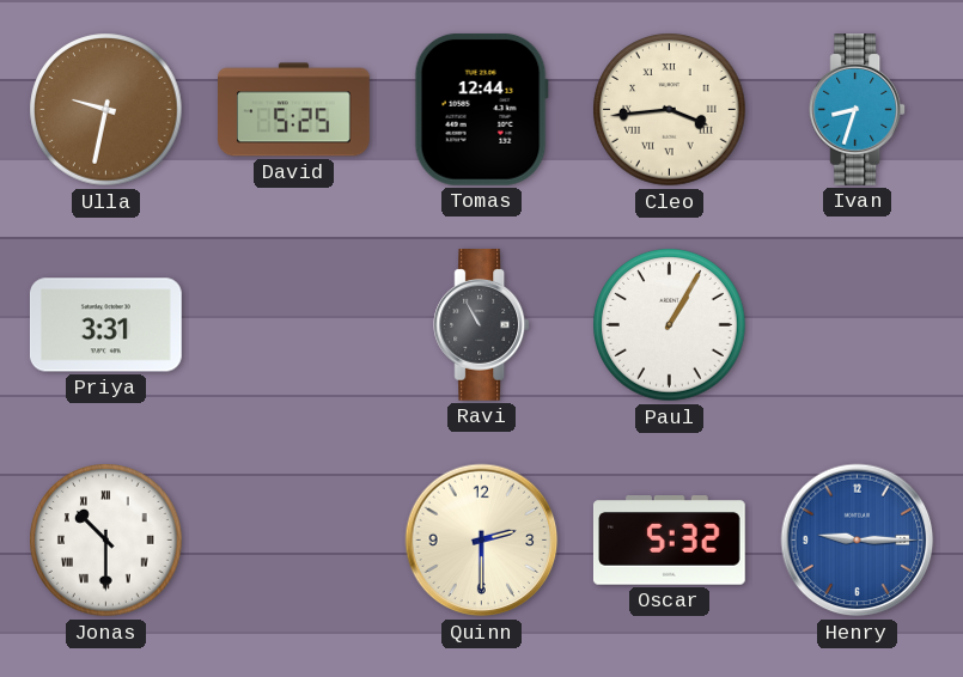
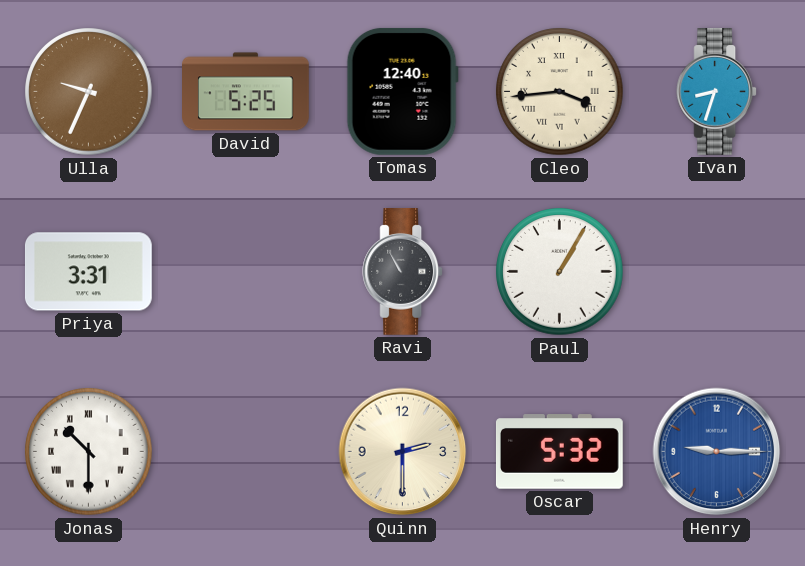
Ulla: 9:32 -> 9:34
Tomas: 12:44 -> 12:40
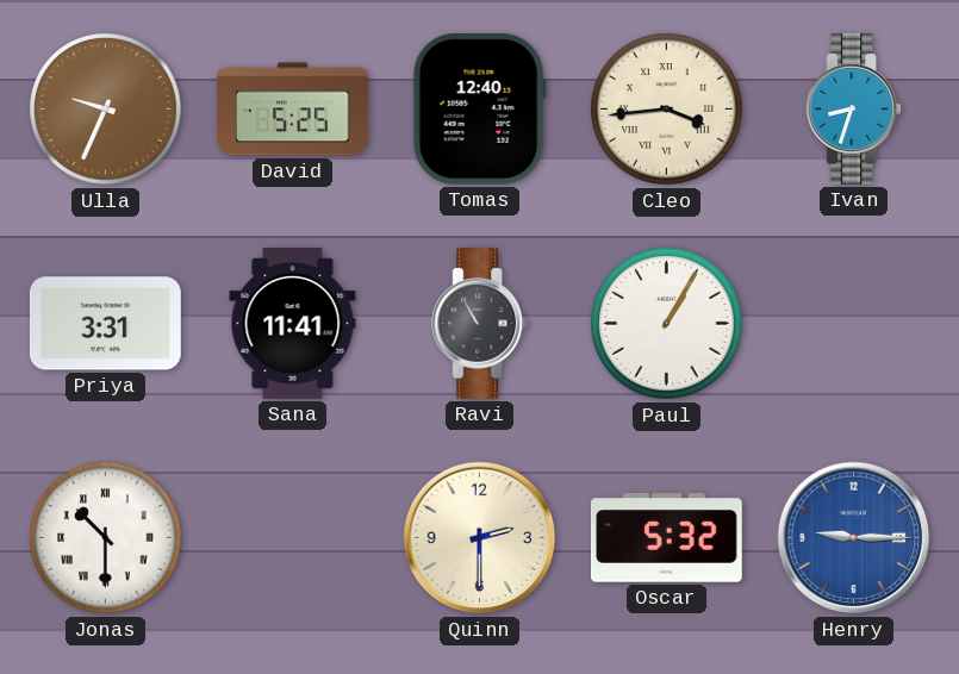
Sana: none -> 11:41
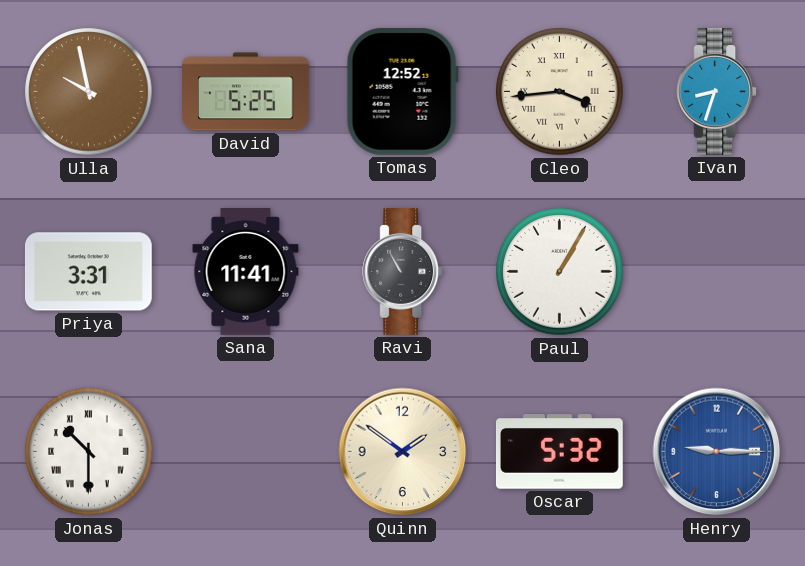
Ulla: 9:34 -> 9:58
Tomas: 12:40 -> 12:52
Quinn: 2:30 -> 1:51
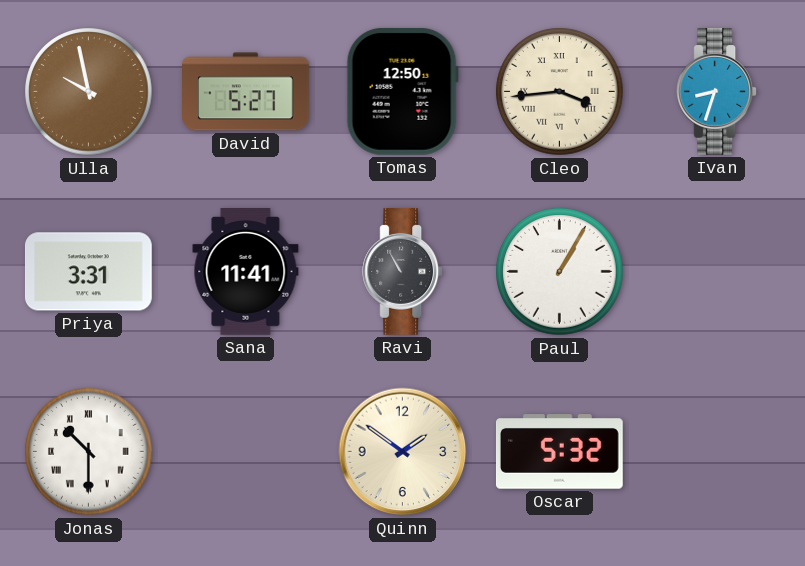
David: 5:25 -> 5:27
Tomas: 12:52 -> 12:50
Henry: 9:15 -> none
